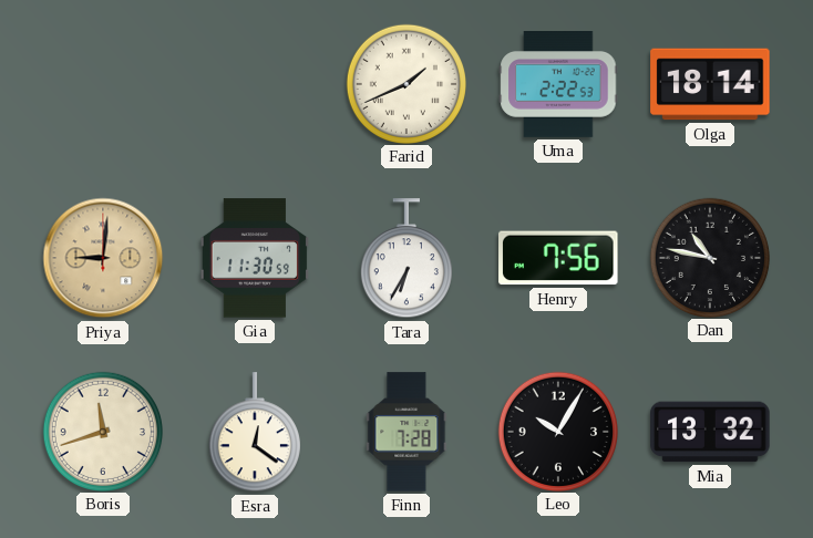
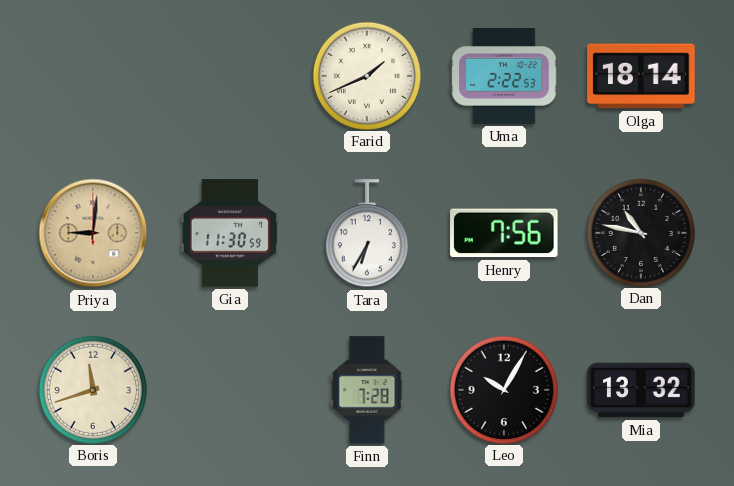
Esra: 12:21 -> none
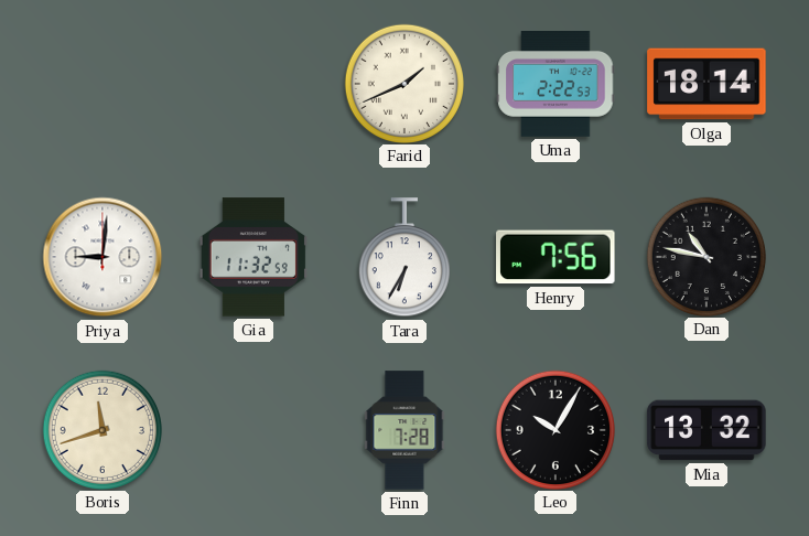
Priya dial: champagne -> white
Gia: 11:30 -> 11:32
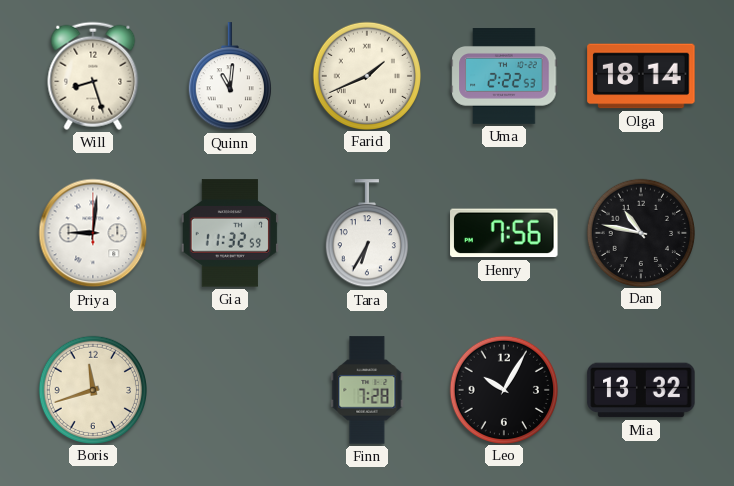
Will: none -> 8:27
Quinn: none -> 11:01
